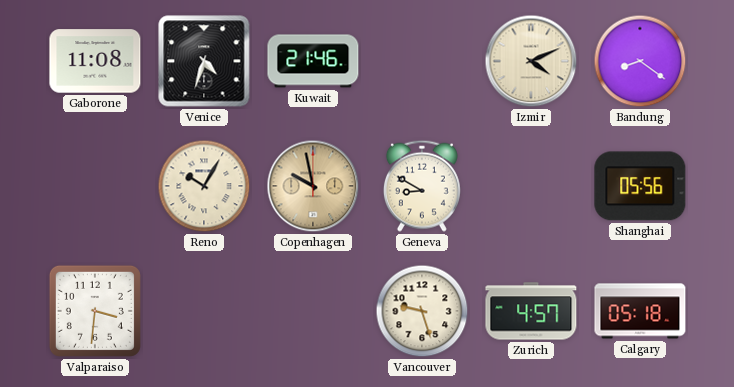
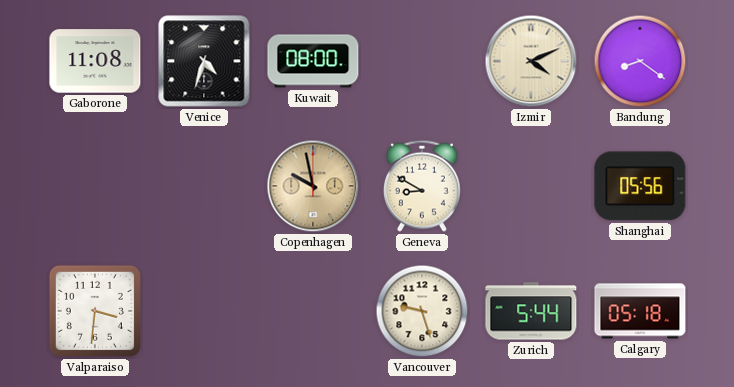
Kuwait: 21:46 -> 08:00
Reno: 10:05 -> none
Zurich: 4:57 -> 5:44
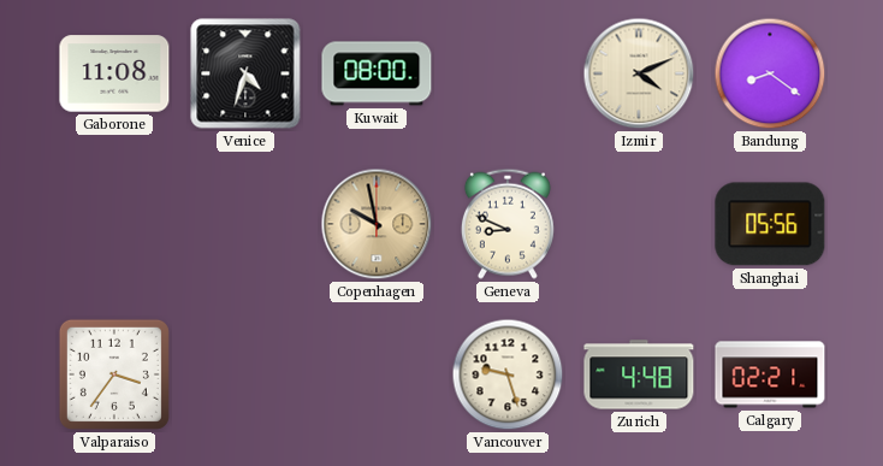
Geneva: 8:50 -> 8:49
Valparaiso: 3:31 -> 3:36
Zurich: 5:44 -> 4:48
Calgary: 05:18 -> 02:21
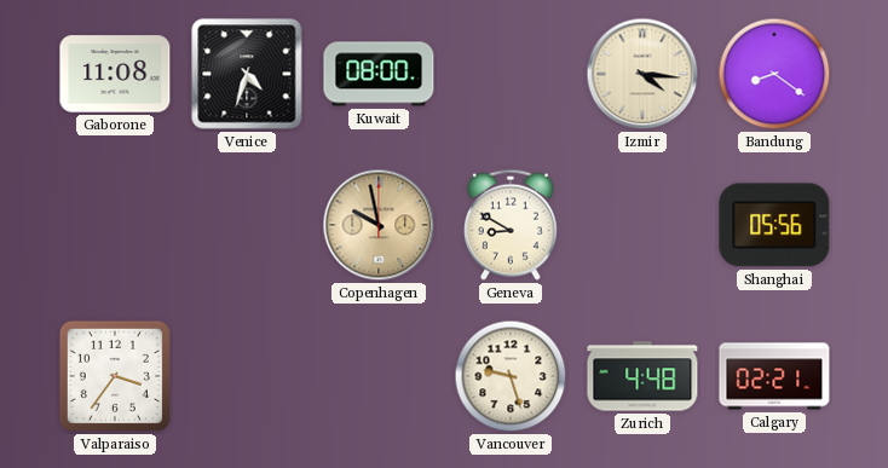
Izmir: 4:11 -> 4:16
Geneva: 8:49 -> 8:50
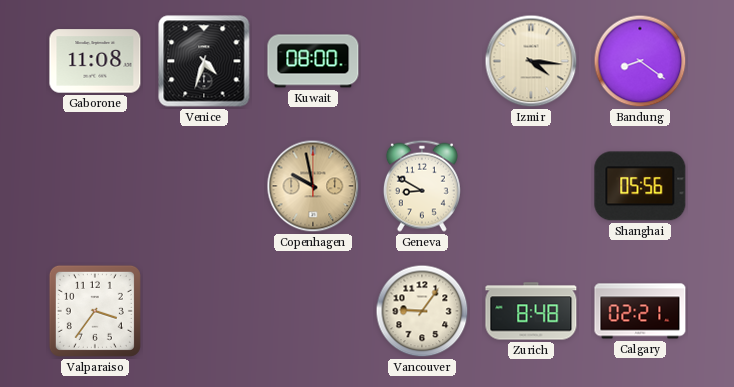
Vancouver: 9:27 -> 9:06
Zurich: 4:48 -> 8:48
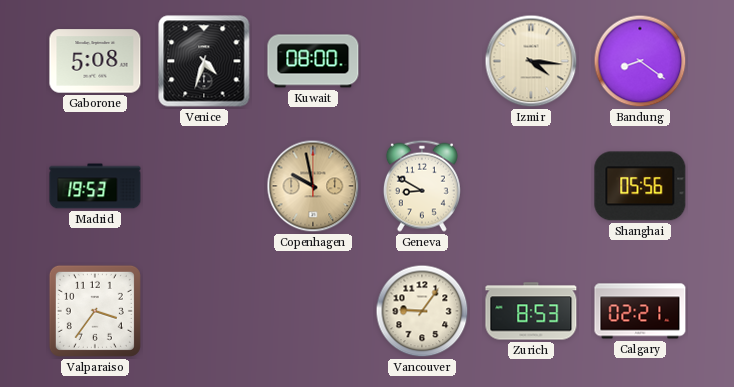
Gaborone: 11:08 -> 5:08
Madrid: none -> 19:53
Zurich: 8:48 -> 8:53
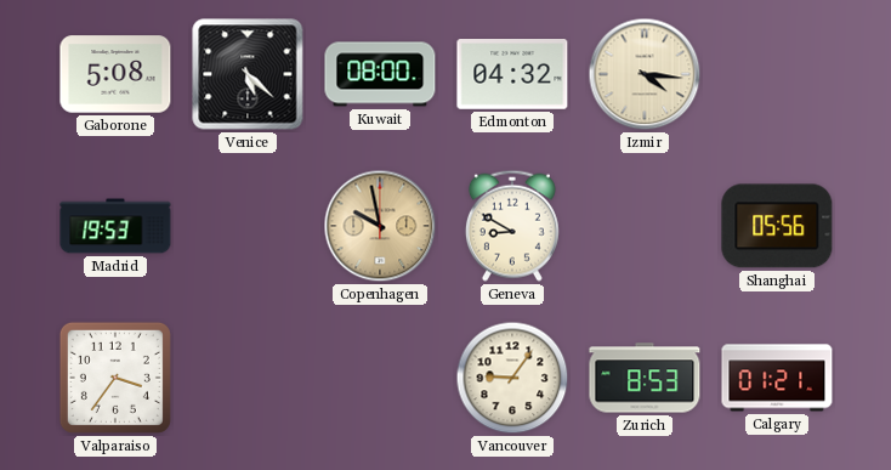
Venice: 4:33 -> 5:22
Edmonton: none -> 04:32
Bandung: 8:21 -> none
Calgary: 02:21 -> 01:21
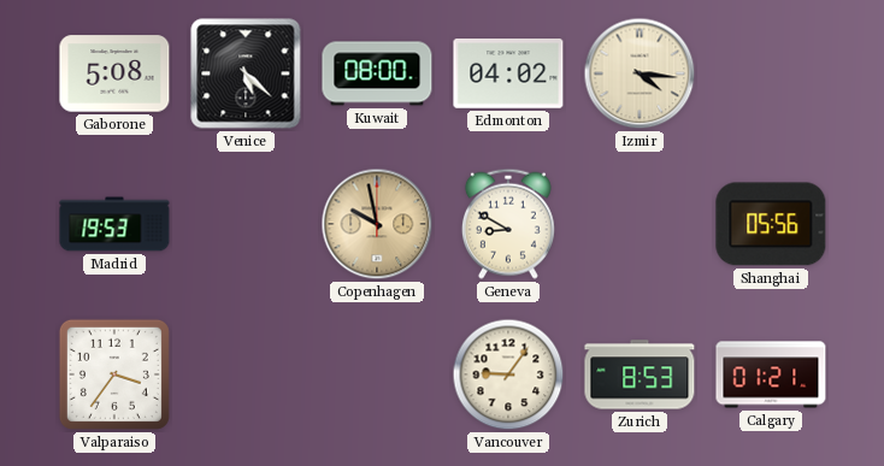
Edmonton: 04:32 -> 04:02
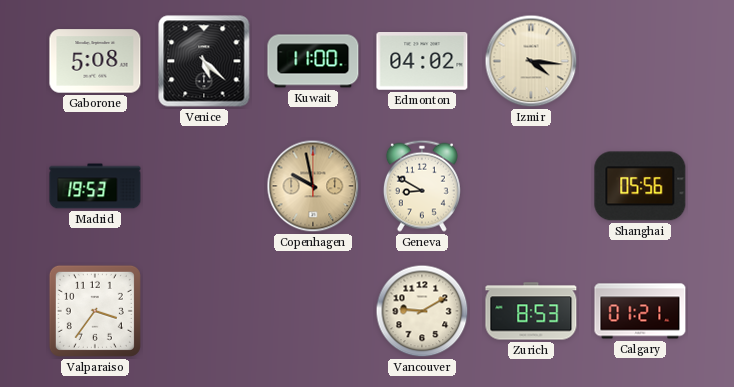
Kuwait: 08:00 -> 11:00
Vancouver: 9:06 -> 9:10
